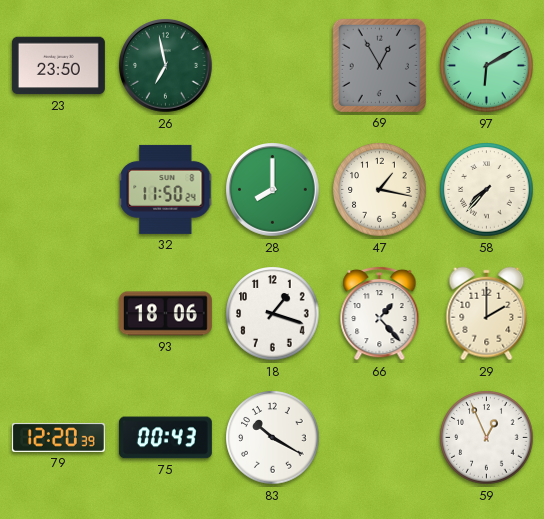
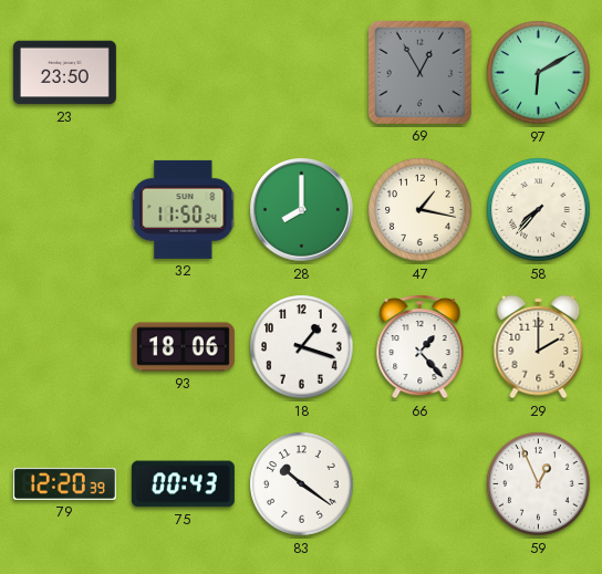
26: 6:58 -> none
83: 10:20 -> 10:21
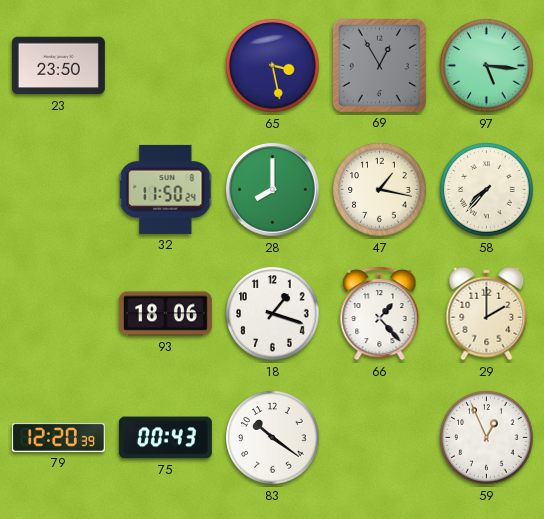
65: none -> 3:28
97: 6:10 -> 5:16
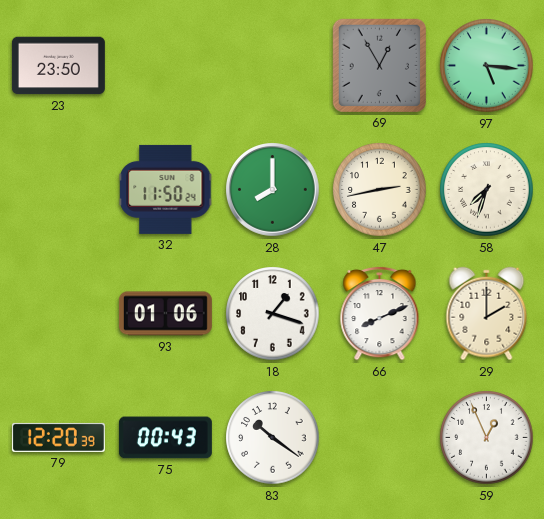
65: 3:28 -> none
47: 1:17 -> 2:43
58: 7:37 -> 7:33
93: 18:06 -> 01:06
66: 1:23 -> 8:11
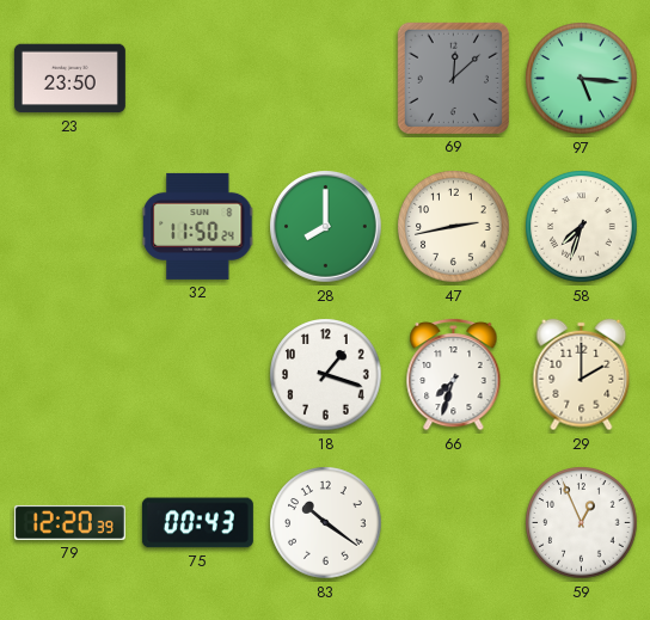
69: 12:55 -> 12:08
93: 01:06 -> none
66: 8:11 -> 7:33
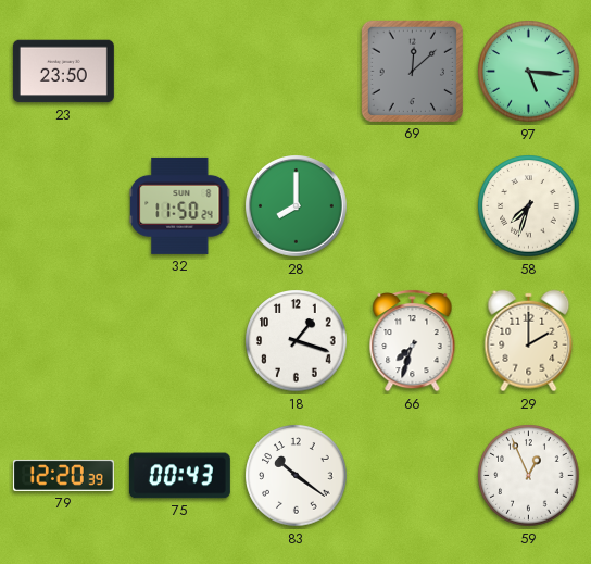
47: 2:43 -> none
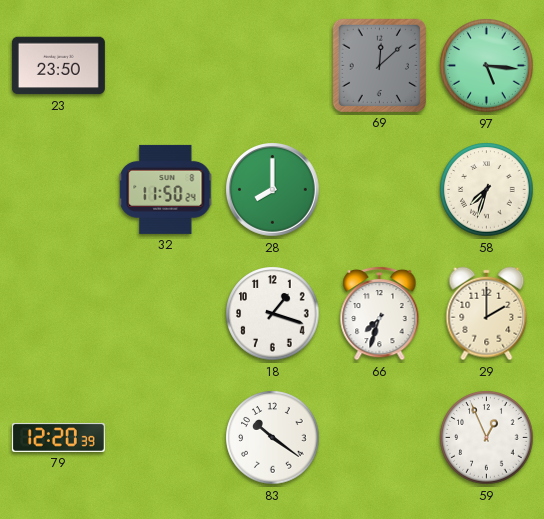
75: 00:43 -> none
